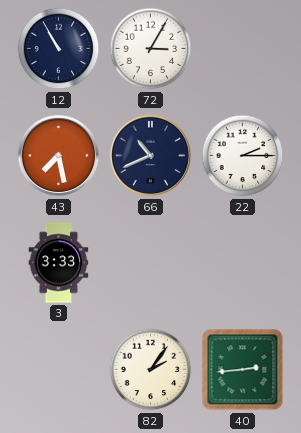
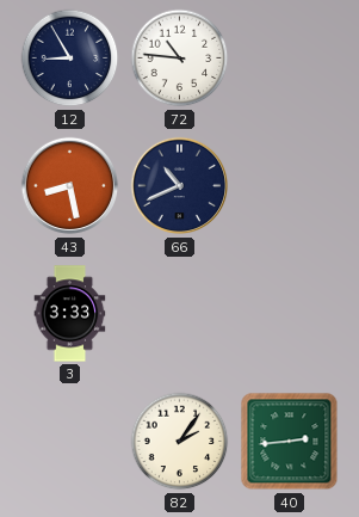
12: 10:55 -> 8:55
72: 3:05 -> 10:46
43: 7:28 -> 8:28
22: 2:15 -> none
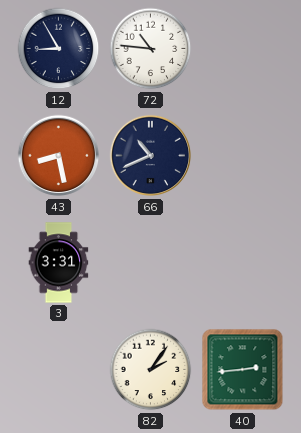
3: 3:33 -> 3:31
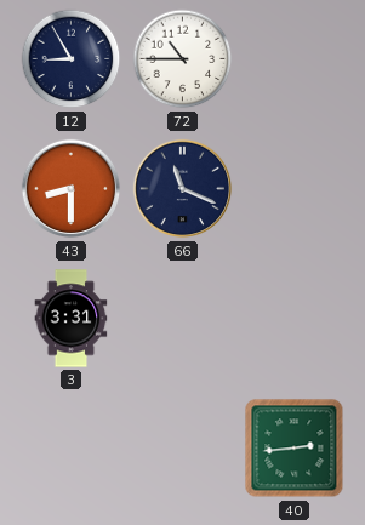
72: 10:46 -> 10:45
43: 8:28 -> 8:30
66: 10:41 -> 11:19
82: 2:06 -> none
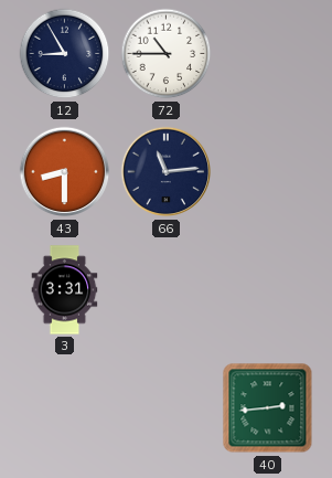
66: 11:19 -> 11:14
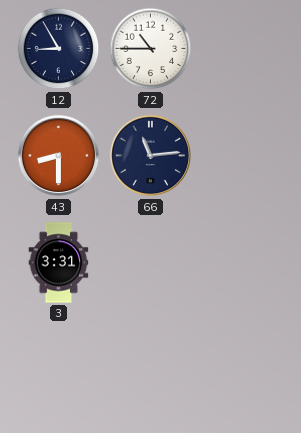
40: 2:44 -> none
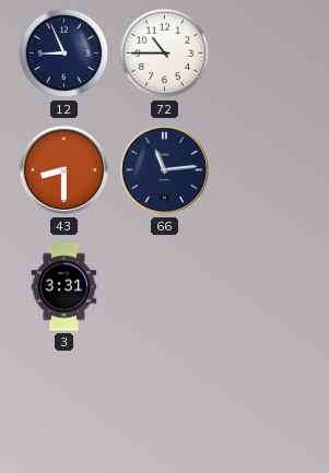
12: 8:55 -> 8:56
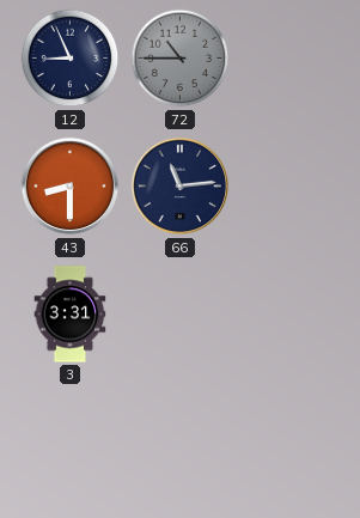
72 dial: white -> grey
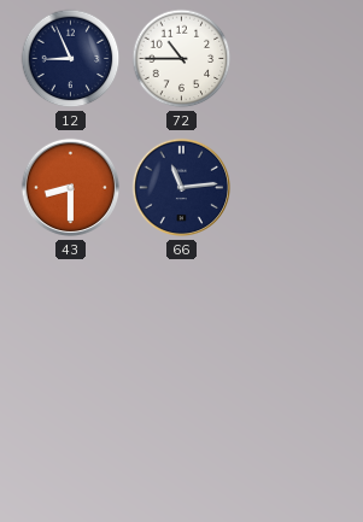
72 dial: grey -> white
3: 3:31 -> none
